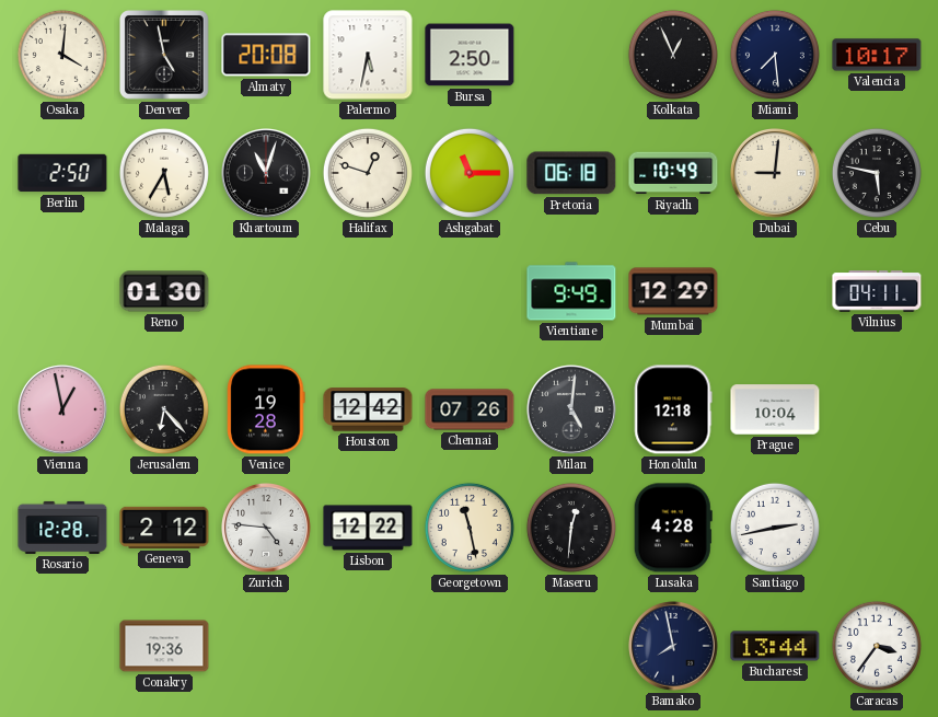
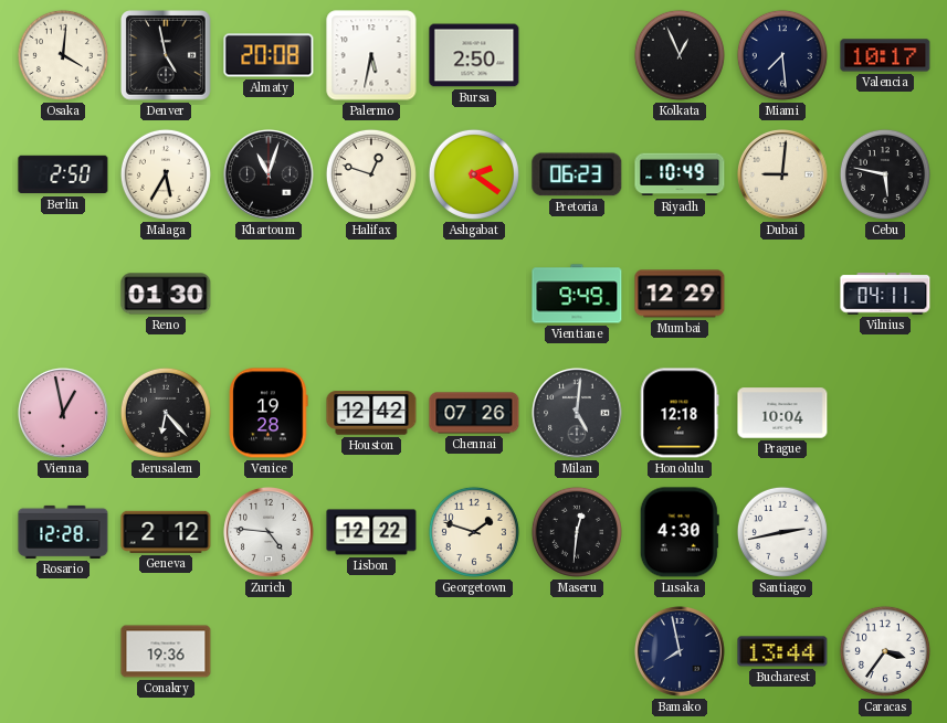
Ashgabat: 11:15 -> 2:21
Pretoria: 06:18 -> 06:23
Georgetown: 11:28 -> 1:48
Lusaka: 4:28 -> 4:30
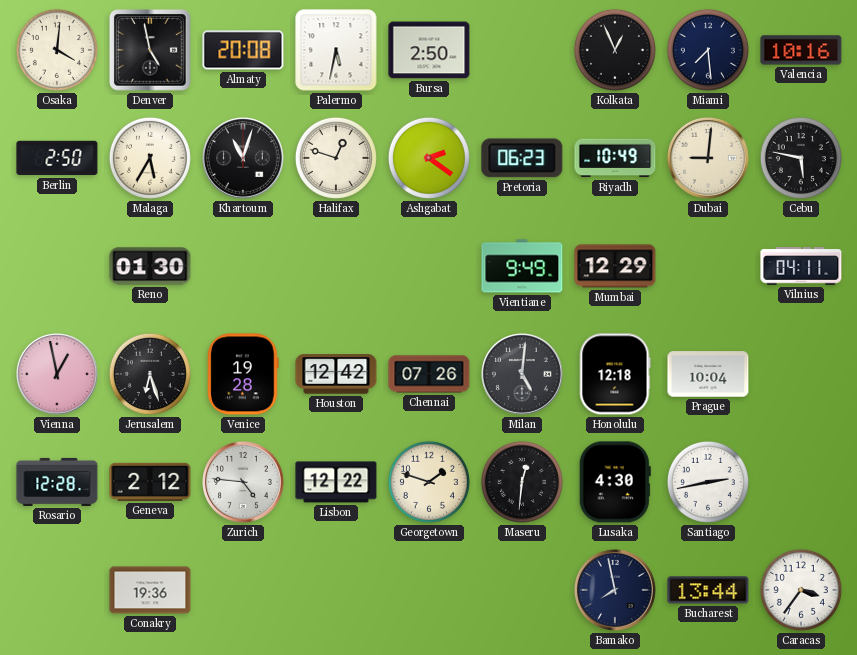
Valencia: 10:17 -> 10:16
Jerusalem: 6:23 -> 6:27
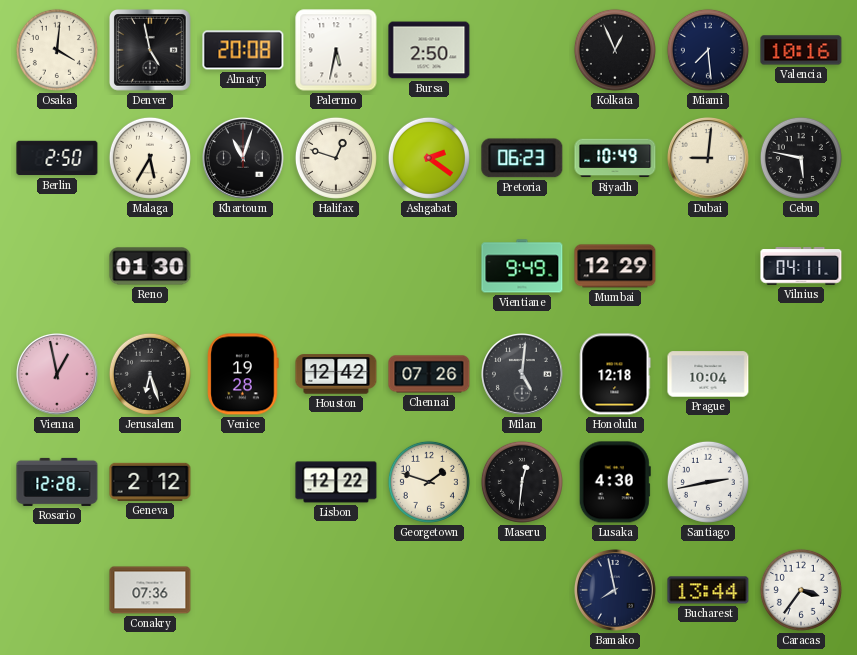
Zurich: 4:46 -> none
Conakry: 19:36 -> 07:36
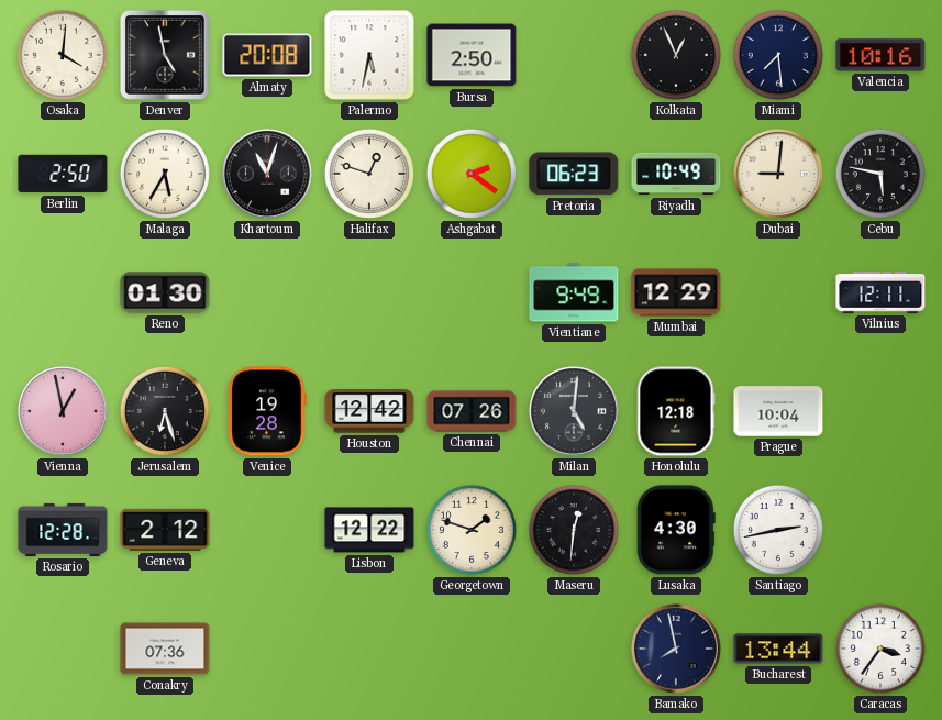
Vilnius: 04:11 -> 12:11
